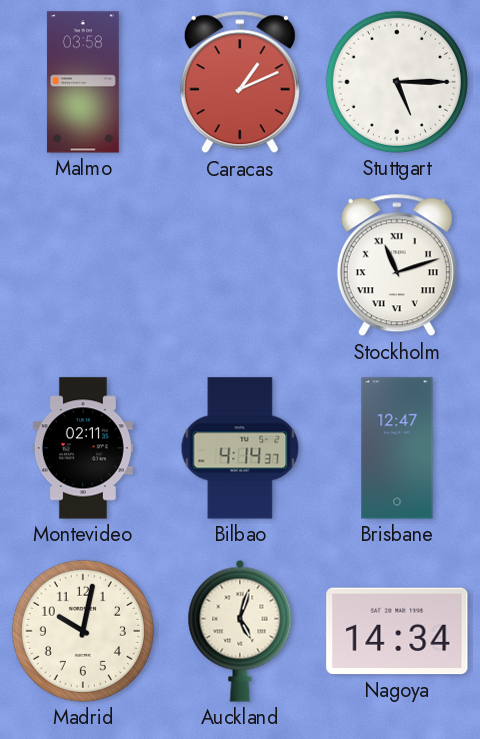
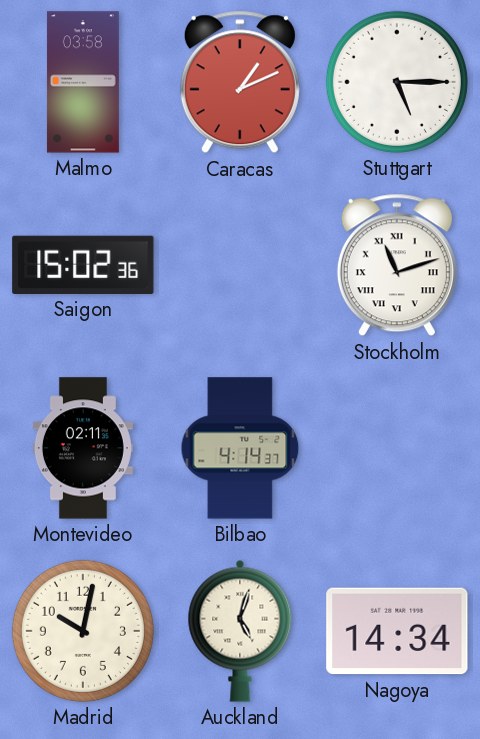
Saigon: none -> 15:02
Brisbane: 12:47 -> none
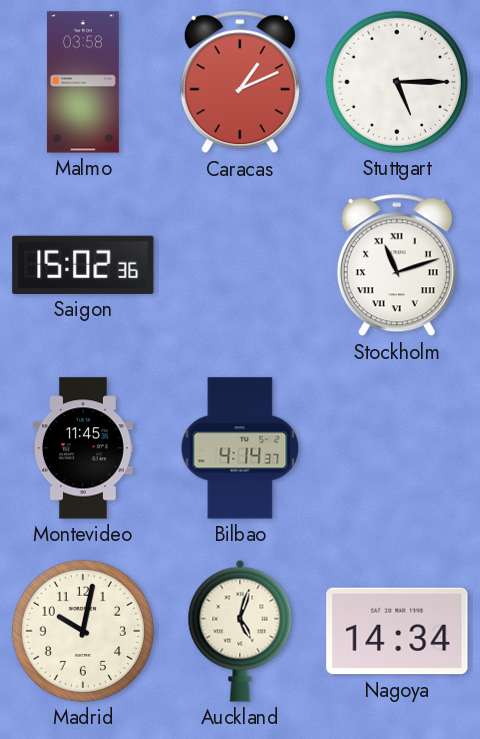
Montevideo: 02:11 -> 11:45
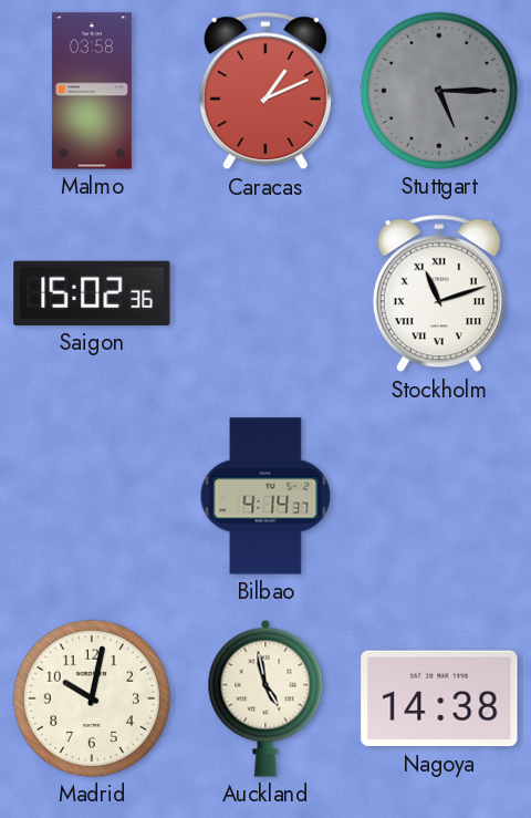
Stuttgart dial: white -> grey
Montevideo: 11:45 -> none
Auckland: 5:03 -> 4:58
Nagoya: 14:34 -> 14:38
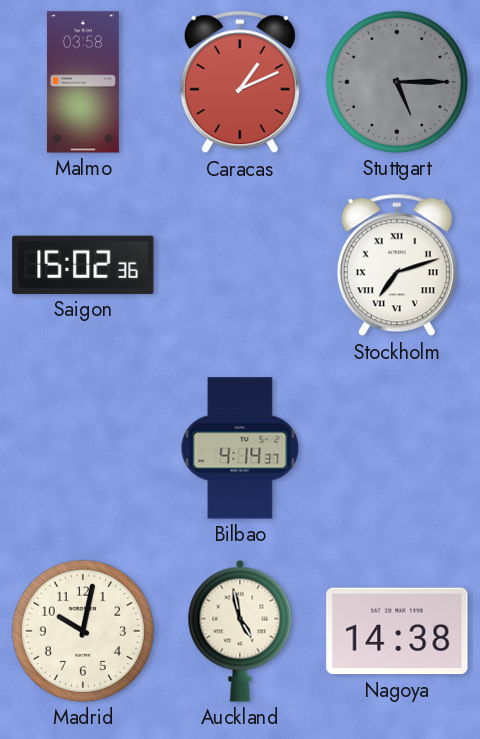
Stockholm: 11:12 -> 7:12
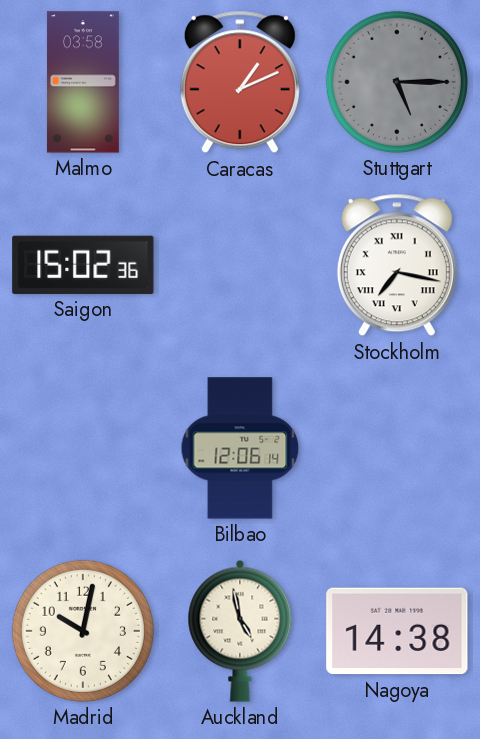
Stockholm: 7:12 -> 7:17
Bilbao: 4:14 -> 12:06
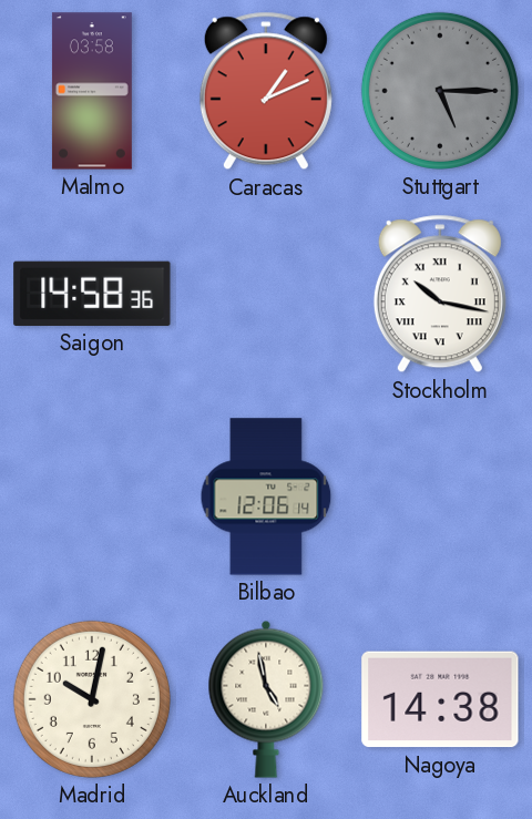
Saigon: 15:02 -> 14:58
Stockholm: 7:17 -> 10:17
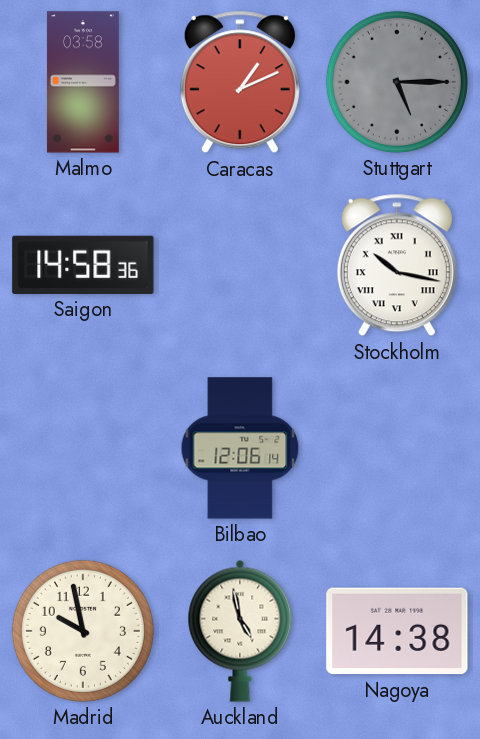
Madrid: 10:02 -> 9:58
